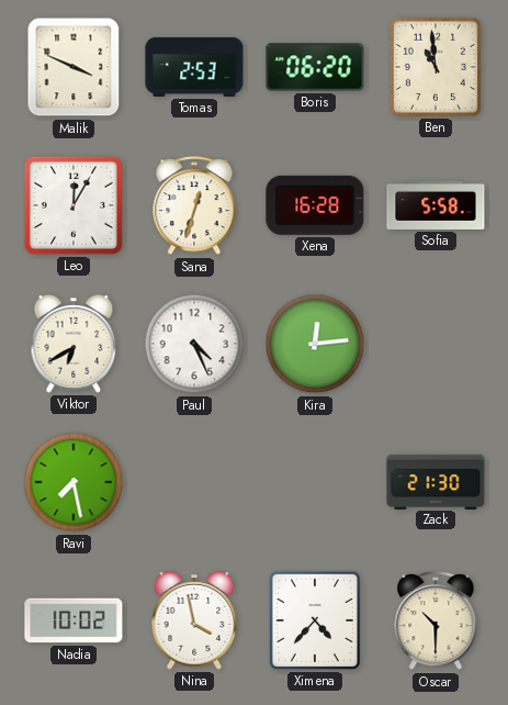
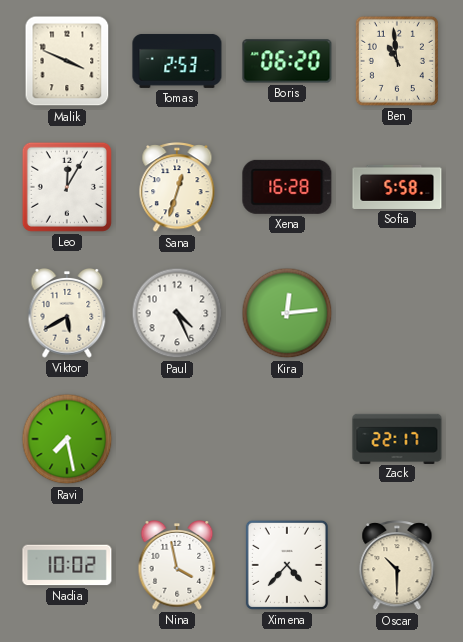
Viktor: 6:40 -> 5:40
Zack: 21:30 -> 22:17
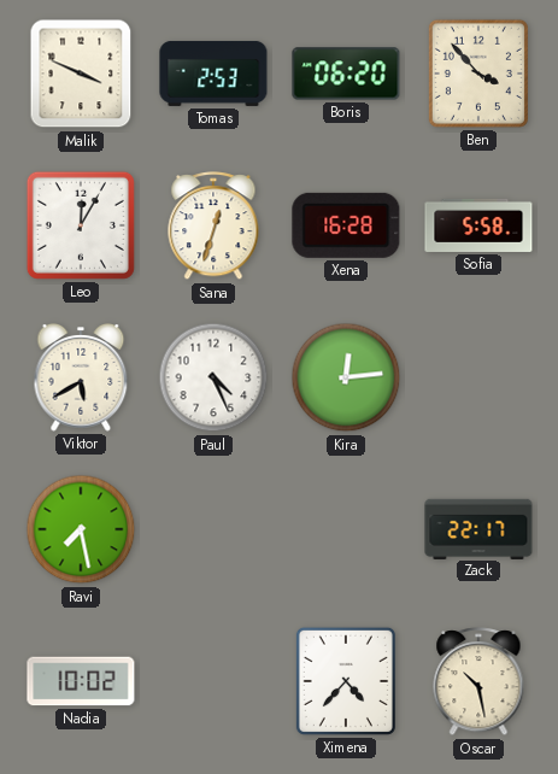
Ben: 10:59 -> 3:53
Nina: 3:58 -> none
Oscar: 10:30 -> 10:28
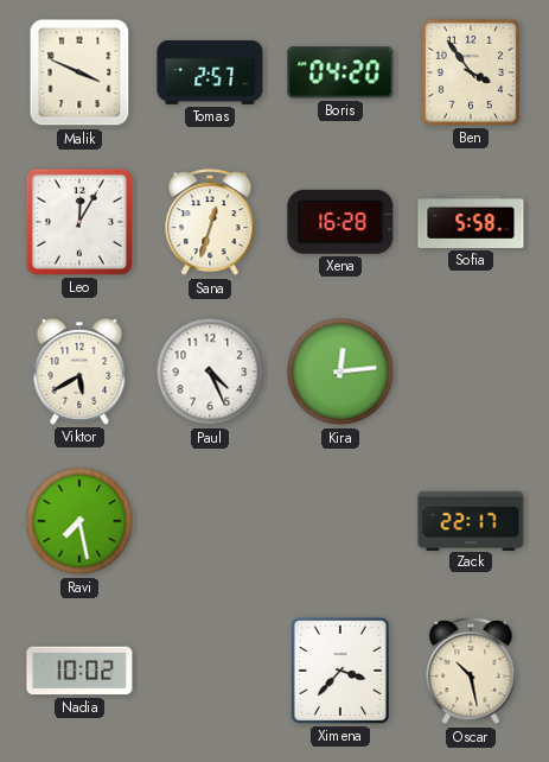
Tomas: 2:53 -> 2:57
Boris: 06:20 -> 04:20
Ben: 3:53 -> 3:54
Ximena: 4:37 -> 3:37
